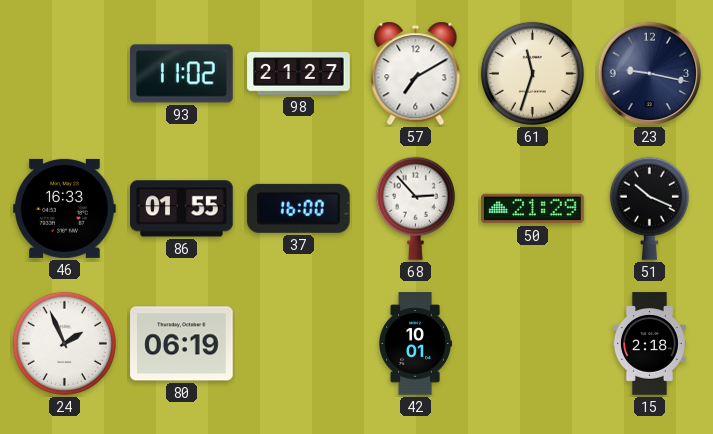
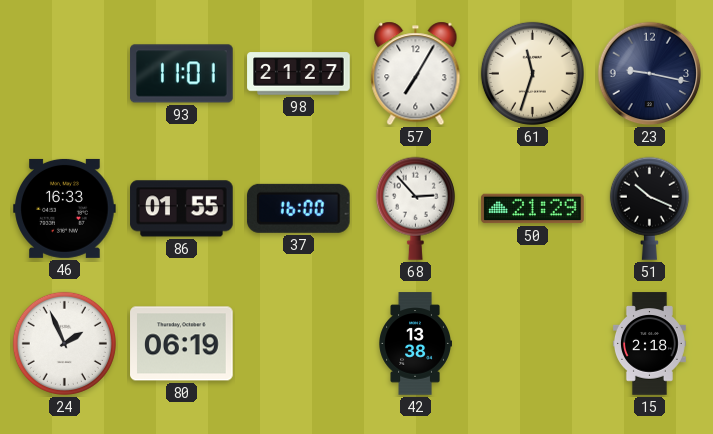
93: 11:02 -> 11:01
57: 7:10 -> 7:05
42: 10:01 -> 13:38
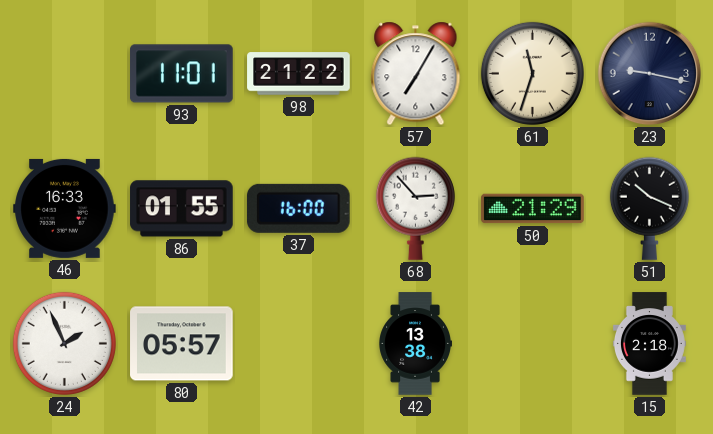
98: 21:27 -> 21:22
80: 06:19 -> 05:57
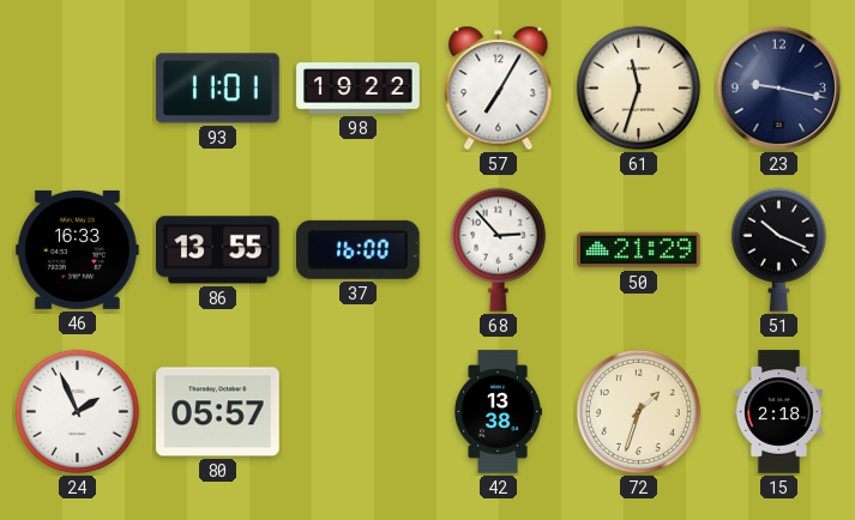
98: 21:22 -> 19:22
86: 01:55 -> 13:55
72: none -> 1:33
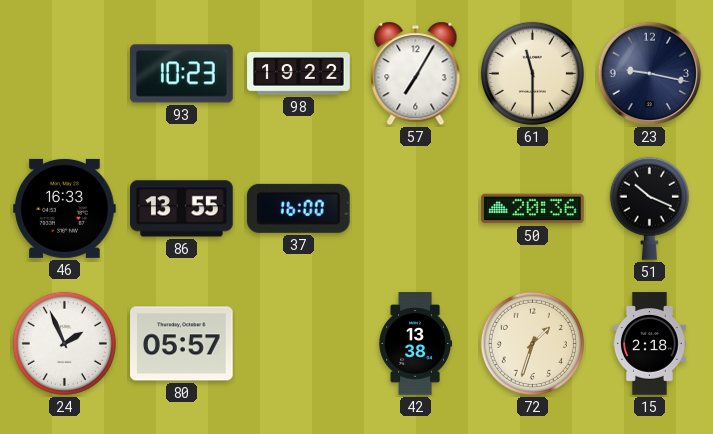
93: 11:01 -> 10:23
61: 11:33 -> 11:30
68: 2:53 -> none
50: 21:29 -> 20:36
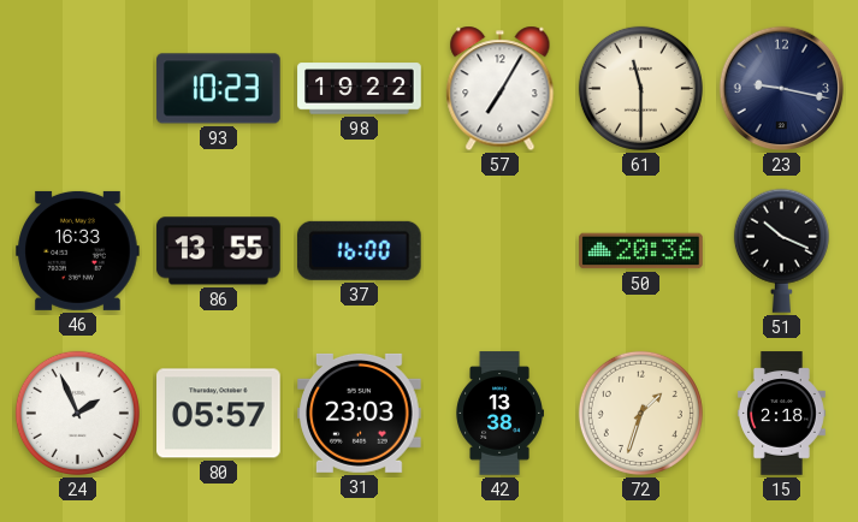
31: none -> 23:03
